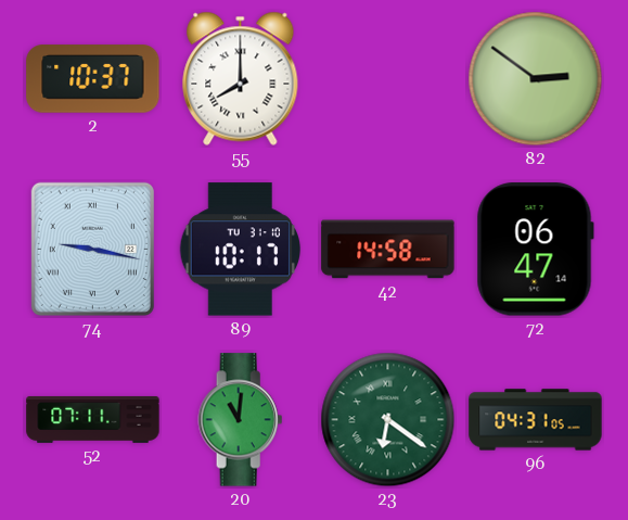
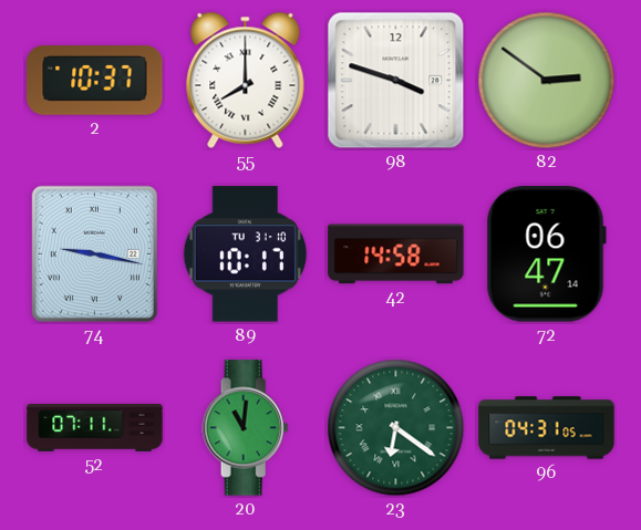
98: none -> 3:48
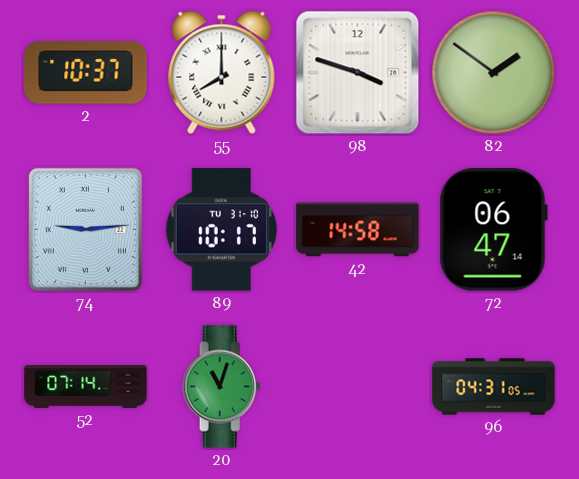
82: 2:51 -> 1:51
74: 9:17 -> 9:14
52: 07:11 -> 07:14
20: 11:01 -> 11:03
23: 6:21 -> none
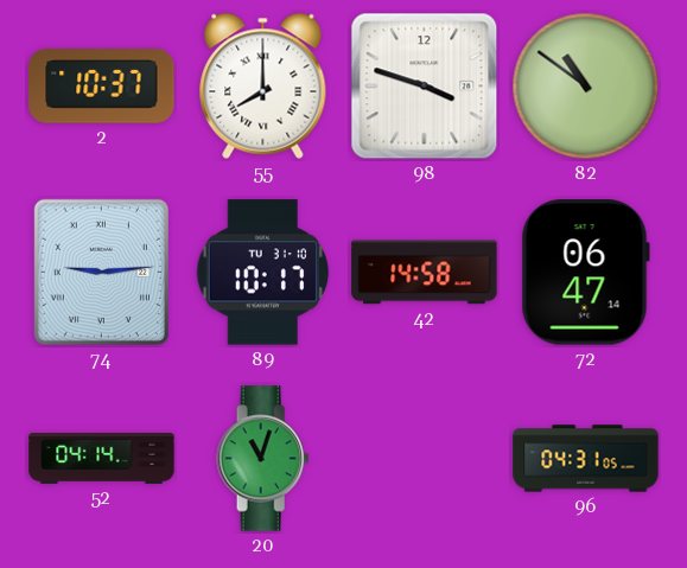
82: 1:51 -> 10:51
52: 07:14 -> 04:14
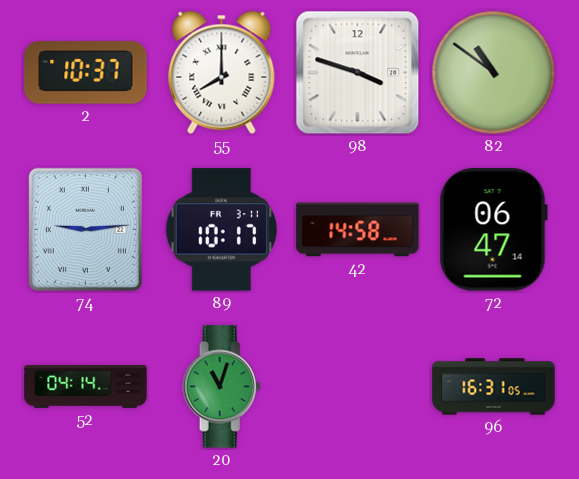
89 date: TU 31-10 -> FR 3-11
96: 04:31 -> 16:31
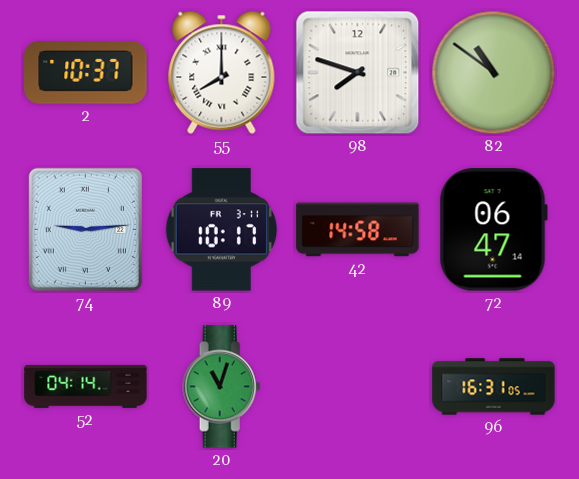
98: 3:48 -> 7:48
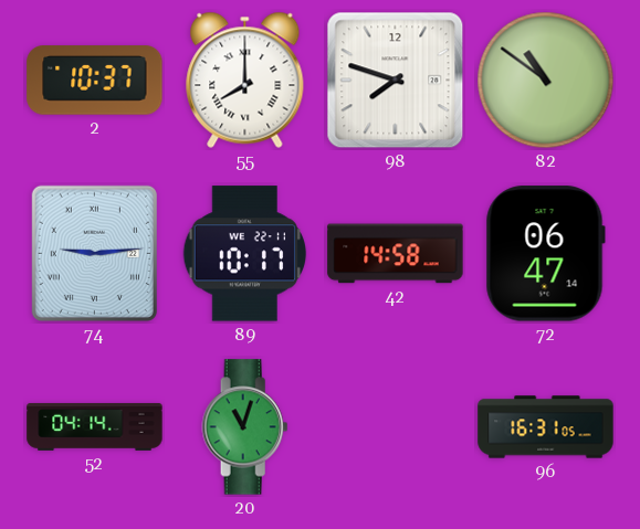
89 date: FR 3-11 -> WE 22-11
